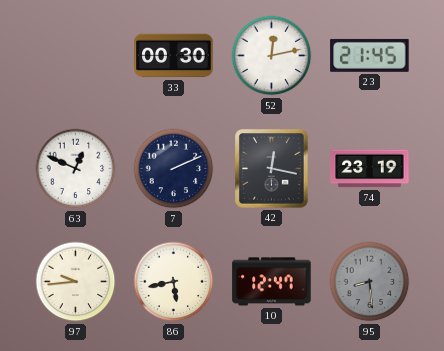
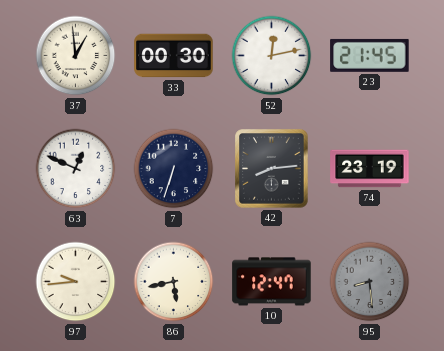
37: none -> 12:59
7: 2:11 -> 6:33
42: 12:17 -> 8:14
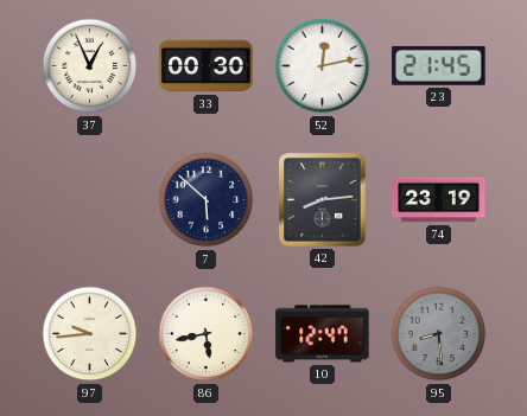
37: 12:59 -> 12:56
63: 12:49 -> none
7: 6:33 -> 5:52
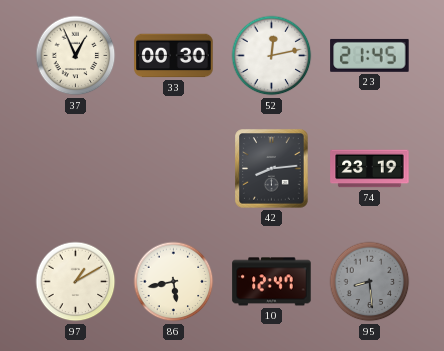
7: 5:52 -> none
97: 9:44 -> 1:10
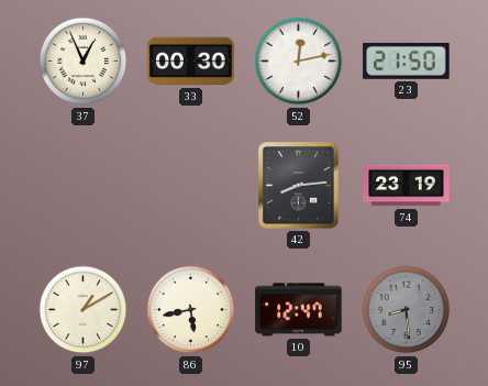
23: 21:45 -> 21:50
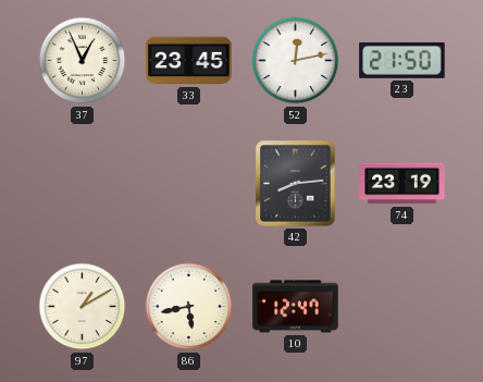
33: 00:30 -> 23:45
95: 8:29 -> none
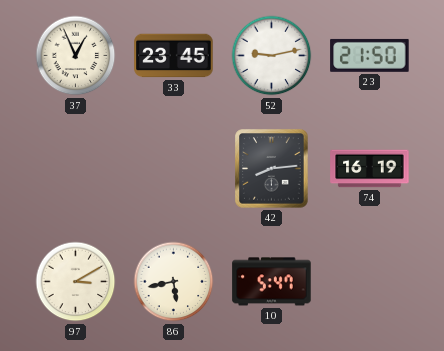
52: 12:13 -> 9:13
74: 23:19 -> 16:19
97: 1:10 -> 3:10
10: 12:47 -> 5:47
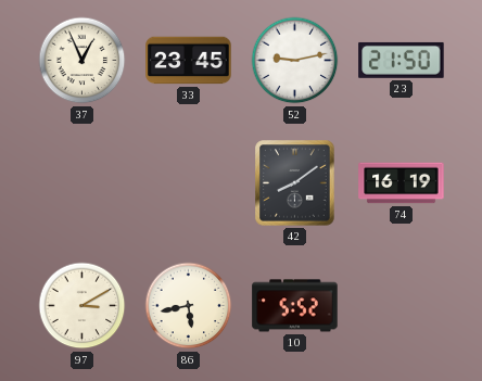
42: 8:14 -> 8:09
10: 5:47 -> 5:52
